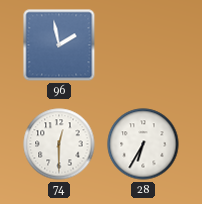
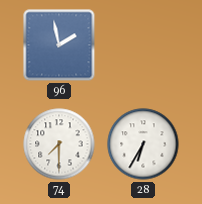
74: 12:30 -> 7:30
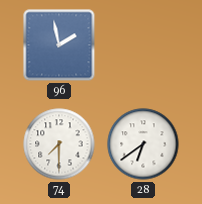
28: 6:35 -> 6:39
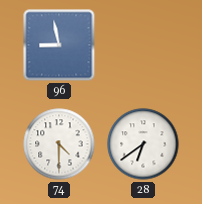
96: 1:58 -> 8:58
74: 7:30 -> 4:30
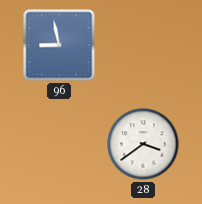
74: 4:30 -> none
28: 6:39 -> 3:39
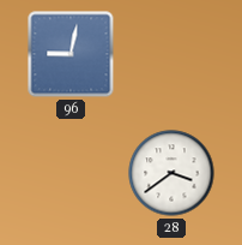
96: 8:58 -> 9:02
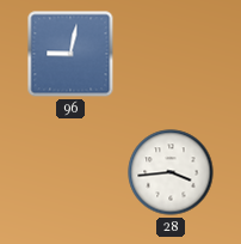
28: 3:39 -> 3:44
